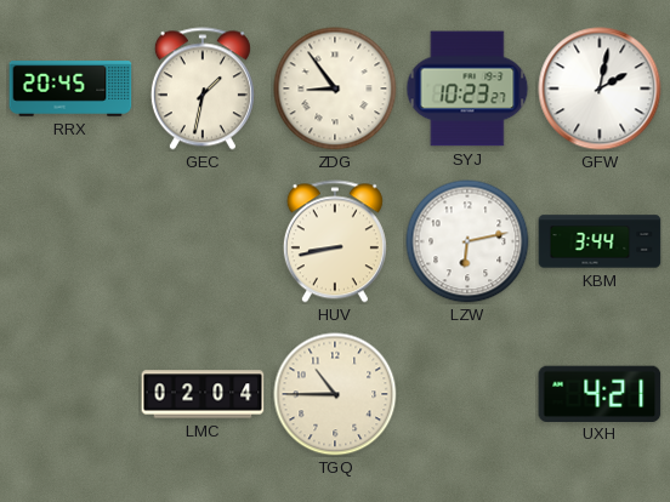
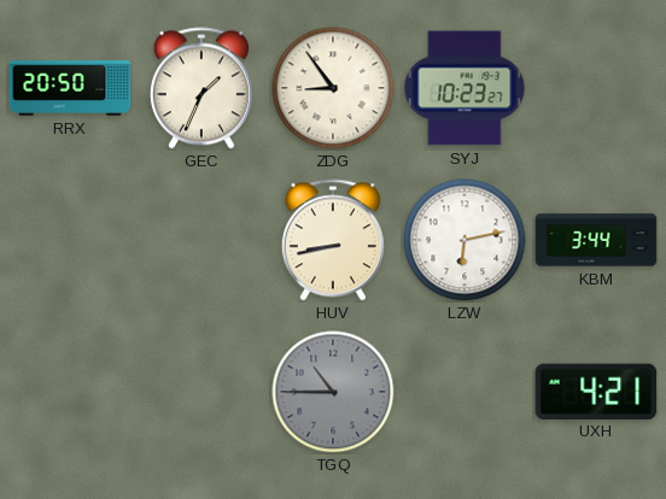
RRX: 20:45 -> 20:50
GEC: 1:32 -> 1:34
GFW: 2:02 -> none
LMC: 02:04 -> none
TGQ dial: cream -> grey
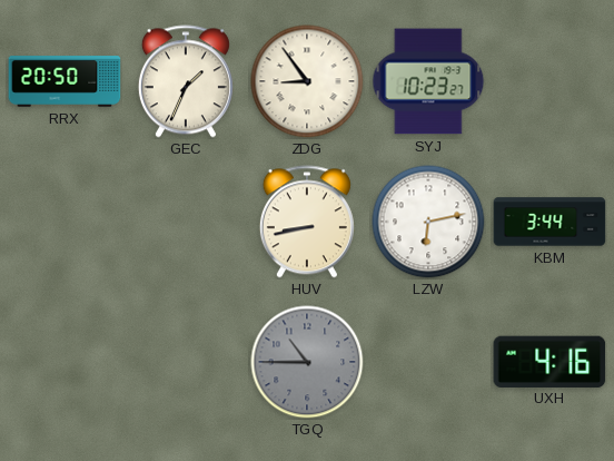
UXH: 4:21 -> 4:16
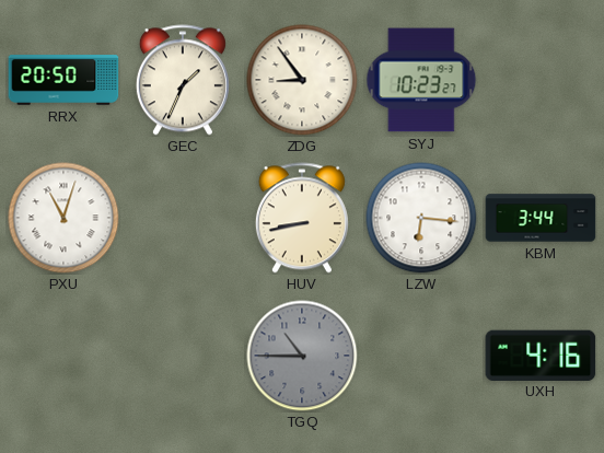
PXU: none -> 11:03
LZW: 6:13 -> 6:16
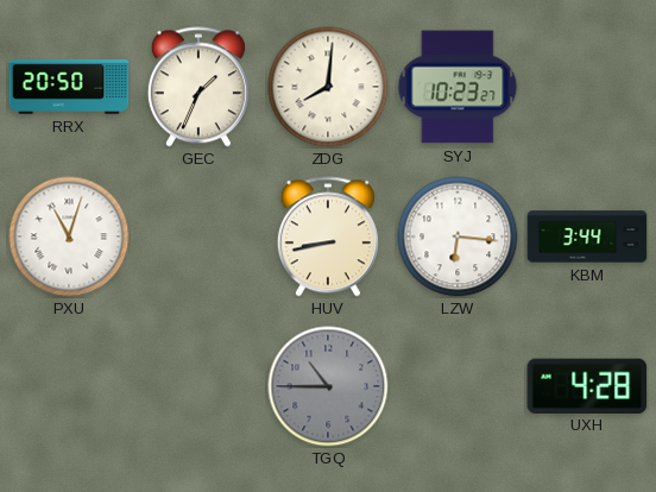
ZDG: 8:54 -> 8:01
UXH: 4:16 -> 4:28
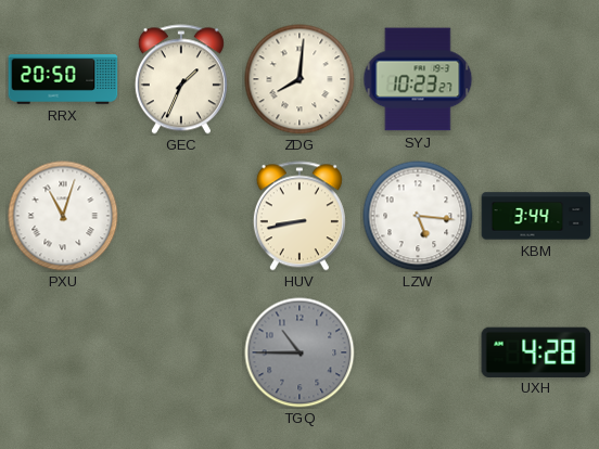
LZW: 6:16 -> 5:16
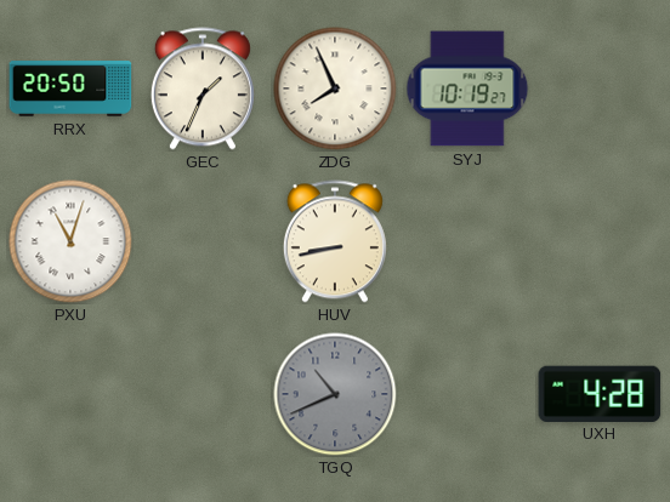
ZDG: 8:01 -> 7:56
SYJ: 10:23 -> 10:19
LZW: 5:16 -> none
KBM: 3:44 -> none
TGQ: 10:45 -> 10:41
